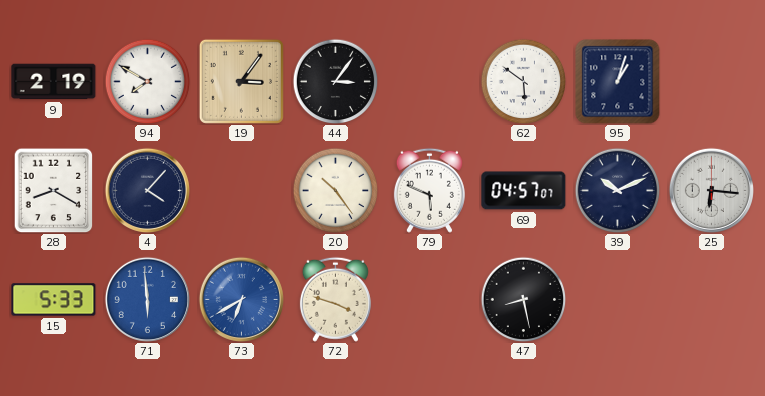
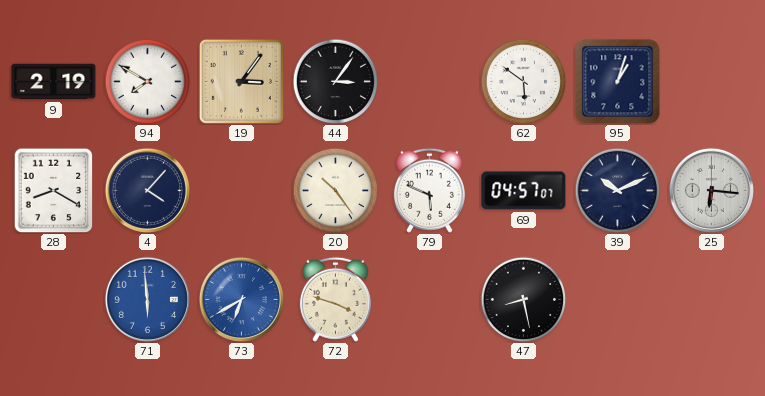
15: 5:33 -> none
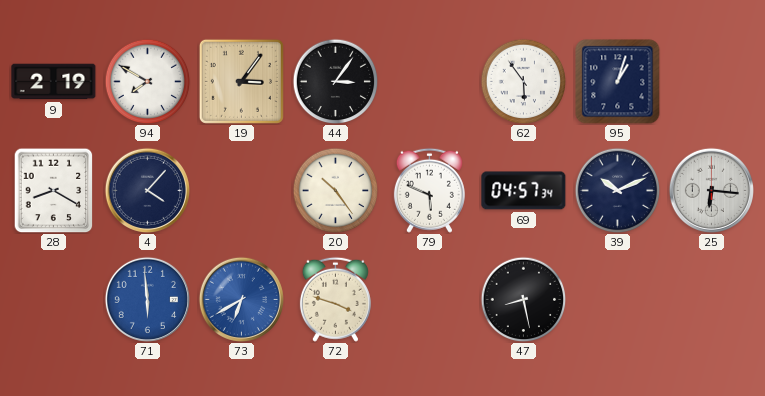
62: 5:51 -> 5:54
69: 04:57:07 -> 04:57:34
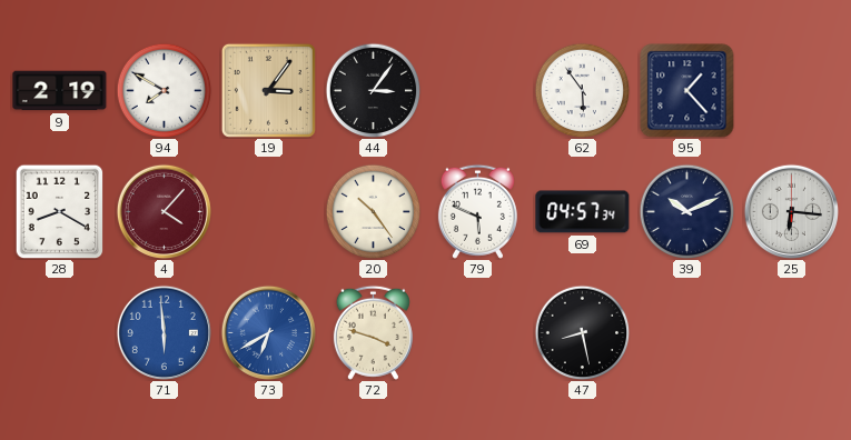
95: 1:03 -> 1:23
4 dial: navy -> burgundy
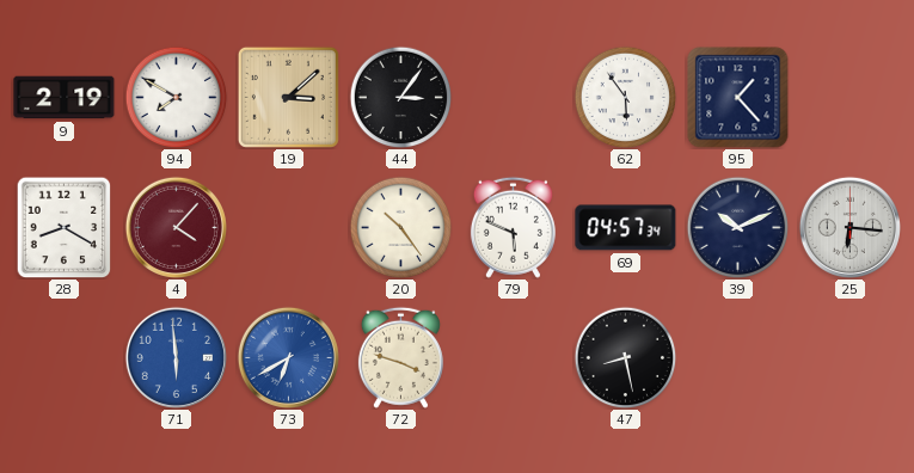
19: 3:06 -> 3:08
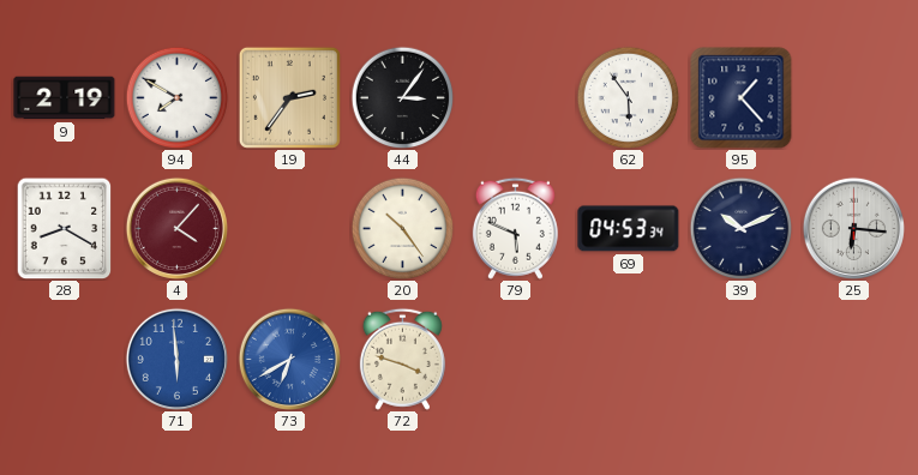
19: 3:08 -> 2:36
69: 04:57 -> 04:53
47: 8:28 -> none
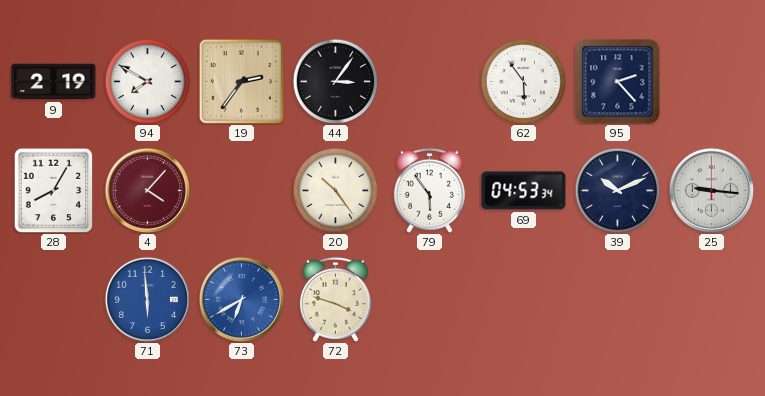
95: 1:23 -> 2:23
28: 8:20 -> 8:05
79: 5:49 -> 5:54
25: 6:16 -> 9:16
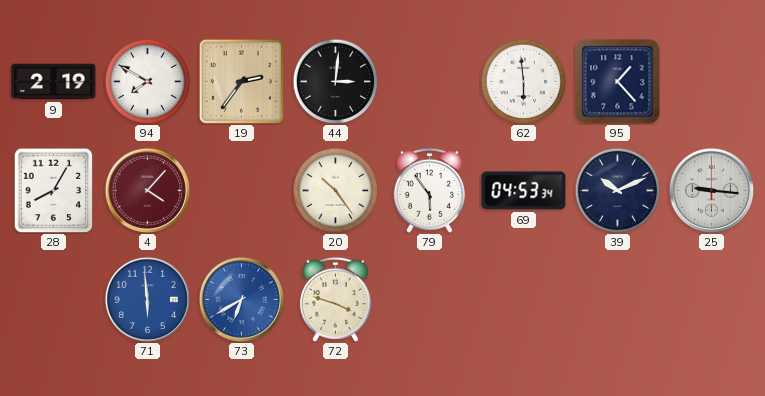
44: 3:06 -> 3:01
62: 5:54 -> 5:59
95: 2:23 -> 1:23
